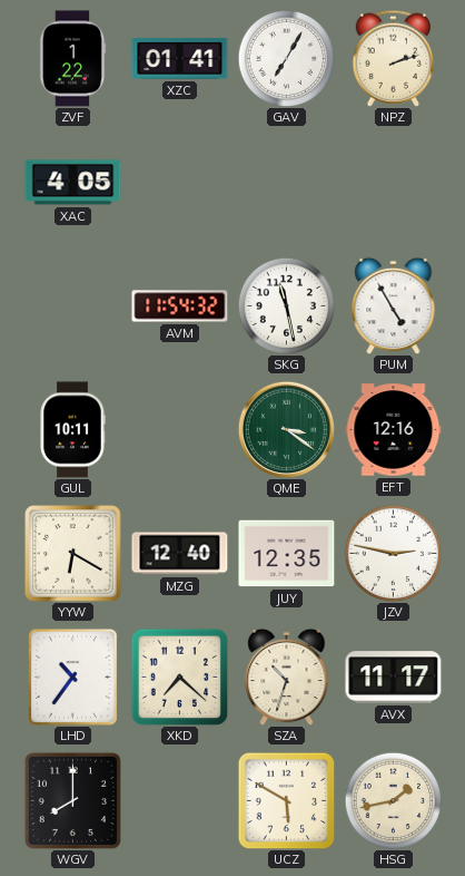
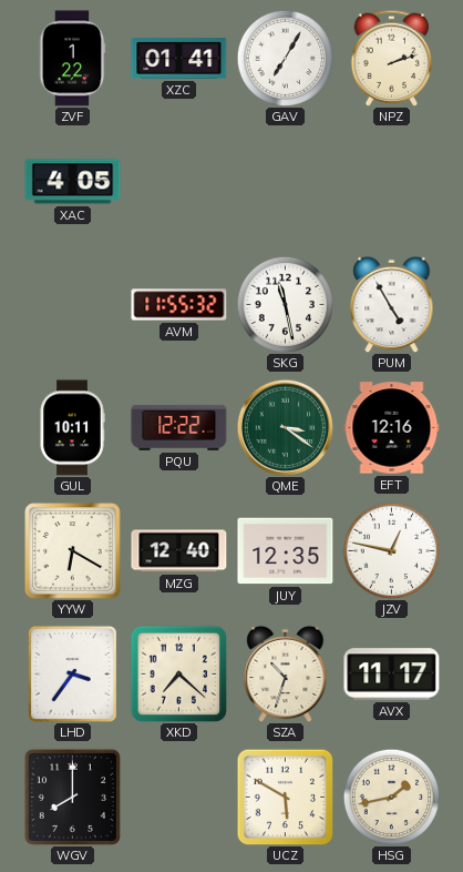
AVM: 11:54 -> 11:55
PQU: none -> 12:22
JZV: 2:47 -> 12:47
LHD: 10:36 -> 3:36
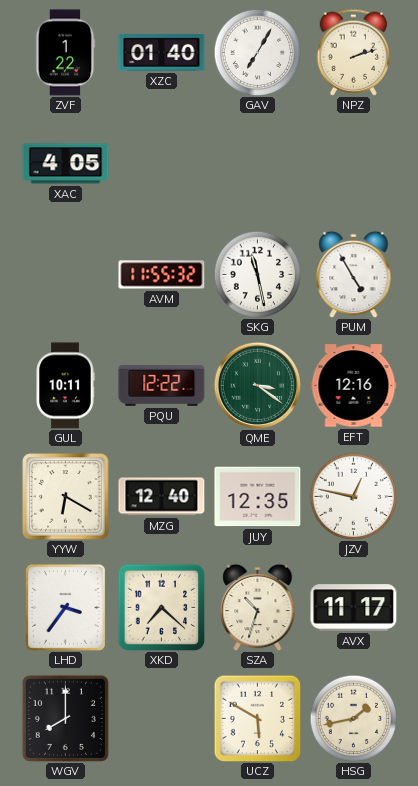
XZC: 01:41 -> 01:40
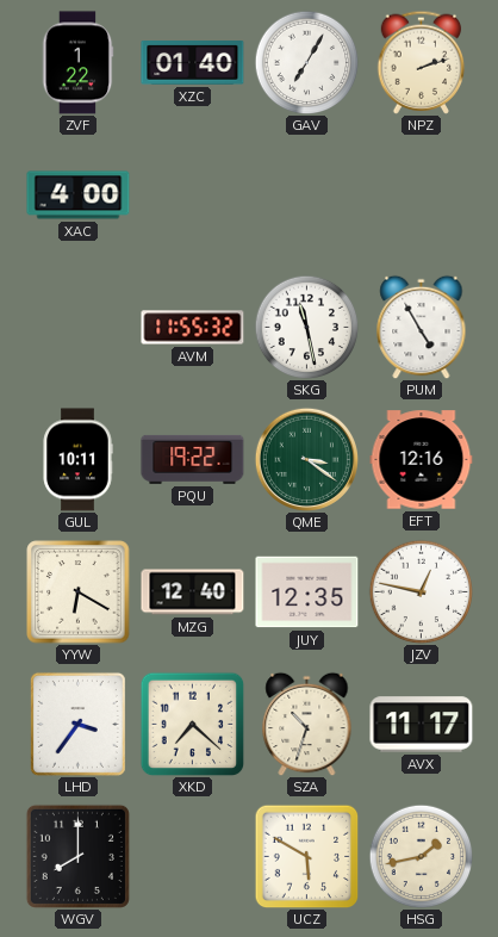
XAC: 4:05 -> 4:00
PQU: 12:22 -> 19:22
